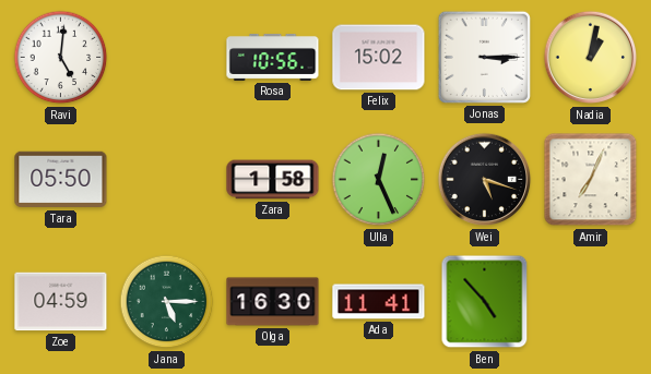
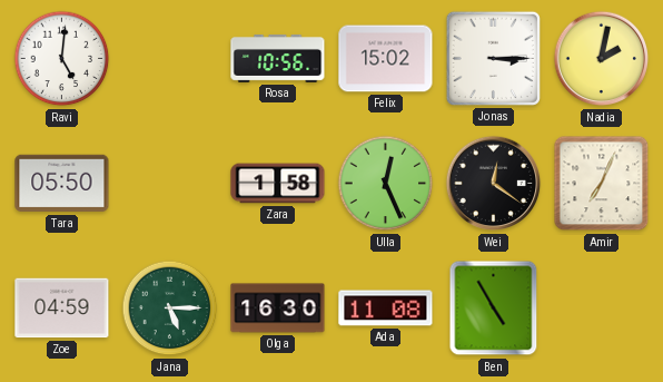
Nadia: 1:02 -> 2:02
Wei: 5:18 -> 12:21
Ada: 11:41 -> 11:08
Ben: 4:53 -> 4:55
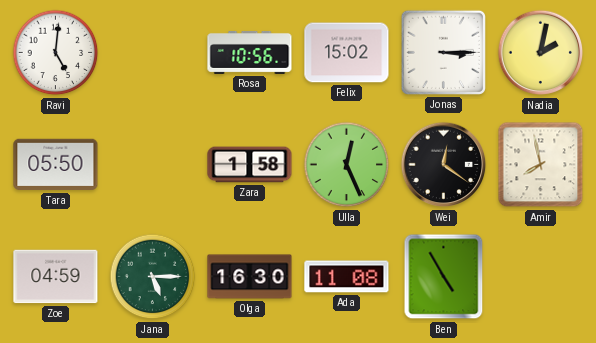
Amir: 7:04 -> 7:58
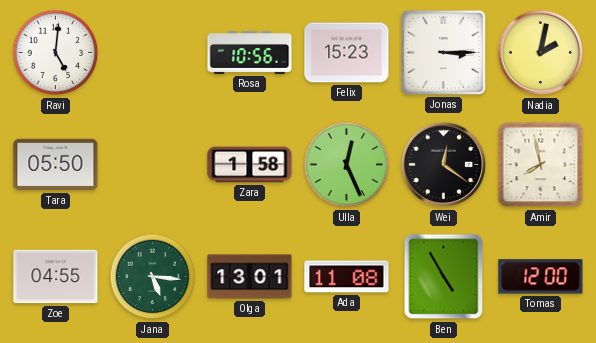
Felix: 15:02 -> 15:23
Zoe: 04:59 -> 04:55
Jana: 5:15 -> 5:16
Olga: 16:30 -> 13:01
Tomas: none -> 12:00
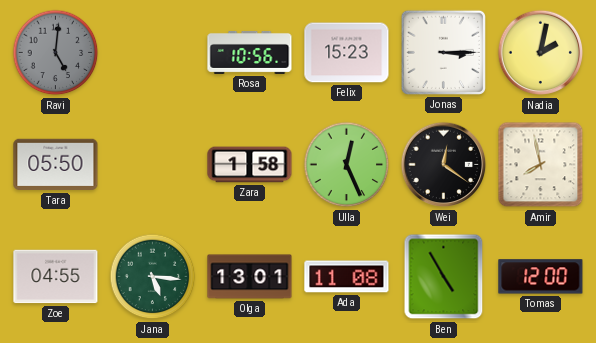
Ravi dial: white -> grey
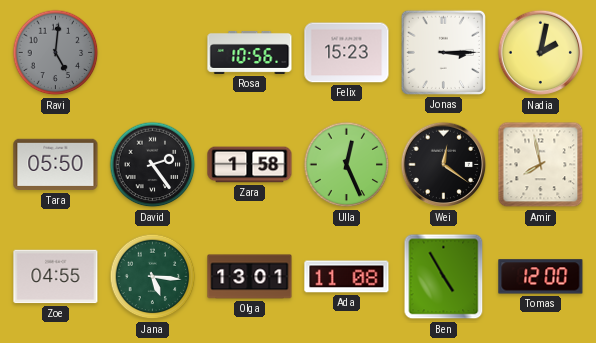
David: none -> 2:24
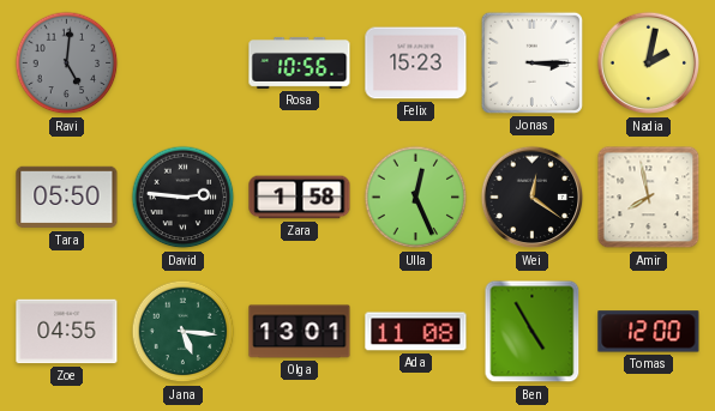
David: 2:24 -> 2:46
